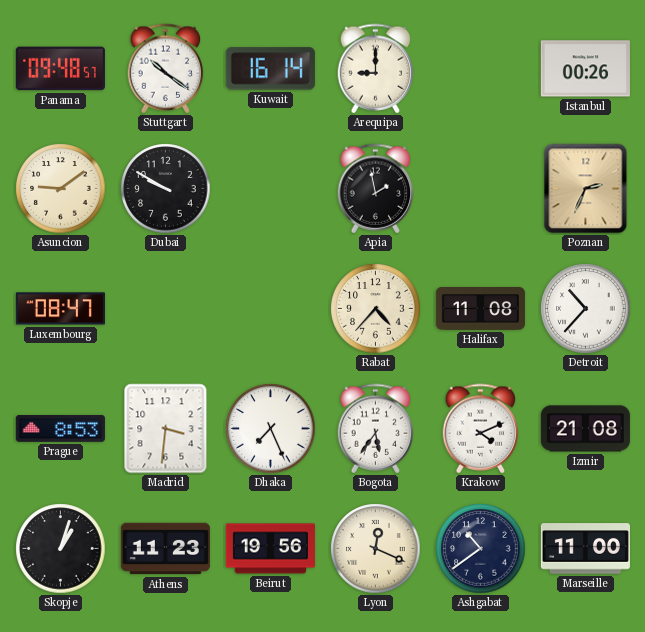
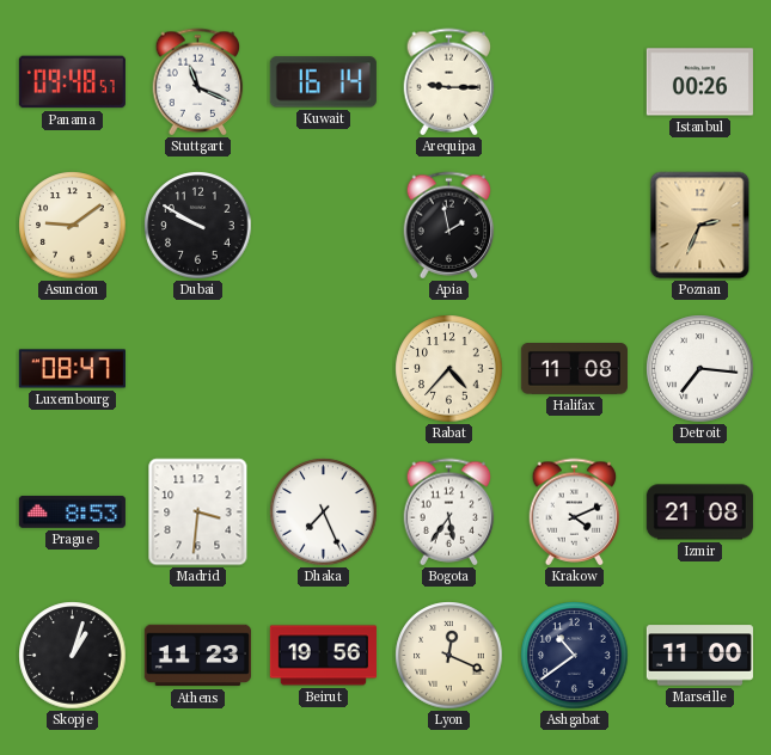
Stuttgart: 10:21 -> 11:19
Arequipa: 9:00 -> 9:15
Detroit: 10:37 -> 7:16
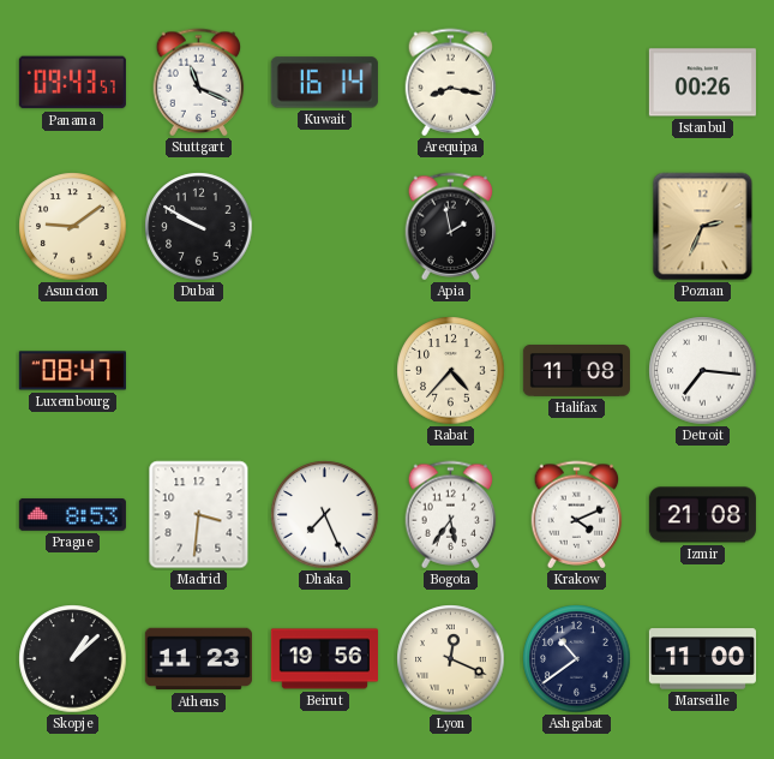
Panama: 09:48 -> 09:43
Arequipa: 9:15 -> 8:17
Skopje: 1:03 -> 1:08
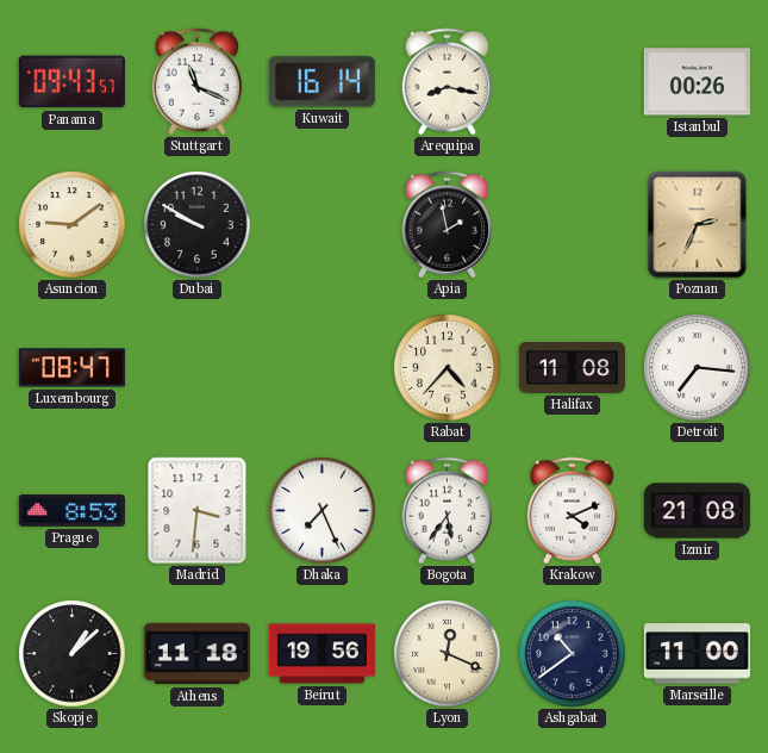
Athens: 11:23 -> 11:18
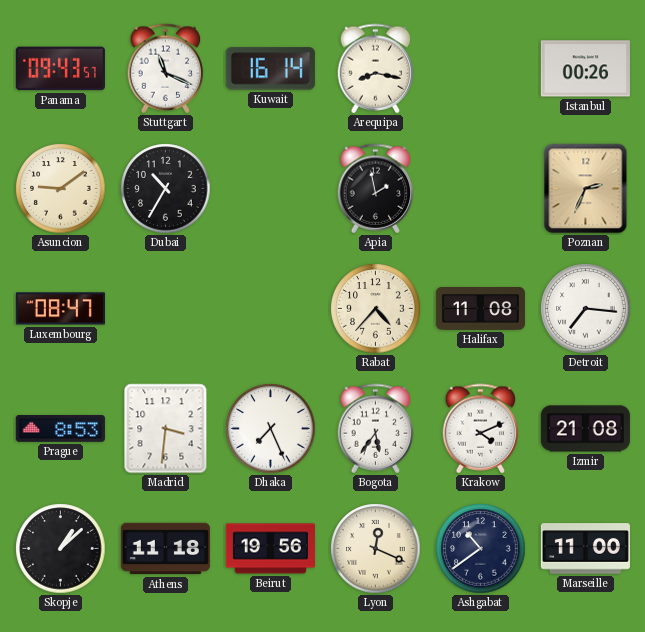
Dubai: 9:50 -> 10:35
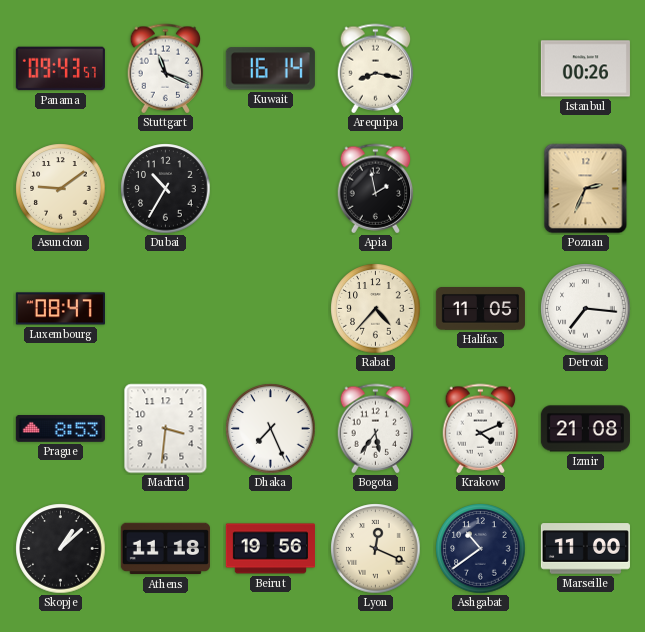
Halifax: 11:08 -> 11:05
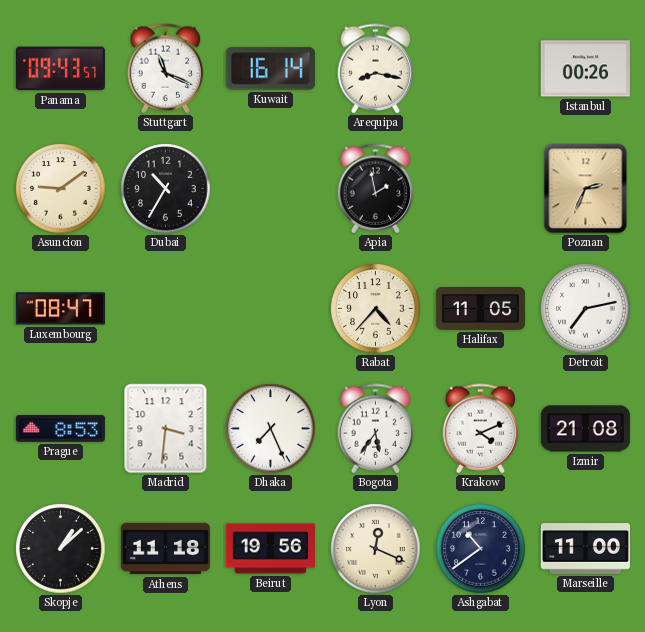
Detroit: 7:16 -> 7:13
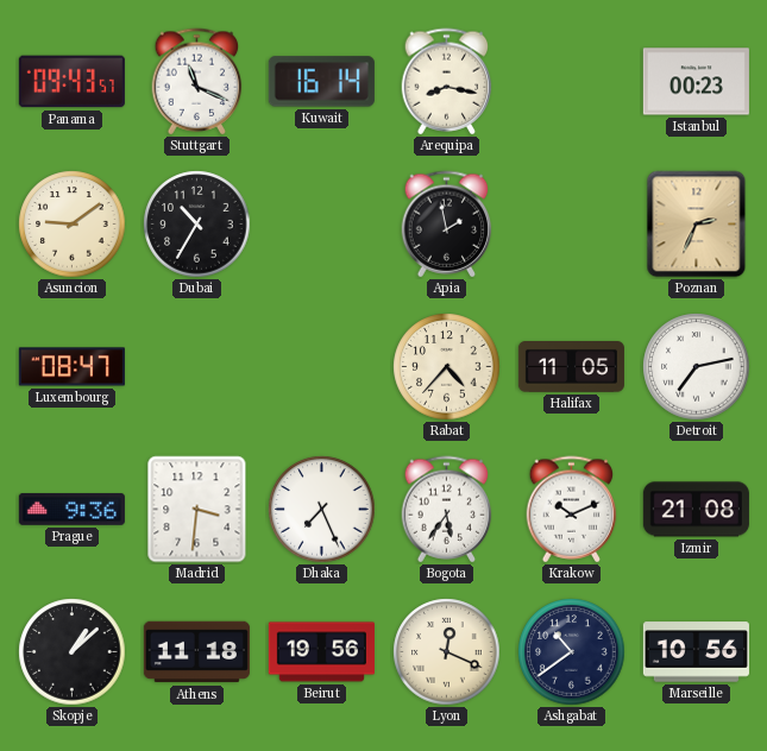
Istanbul: 00:26 -> 00:23
Prague: 8:53 -> 9:36
Krakow: 4:11 -> 10:11
Marseille: 11:00 -> 10:56
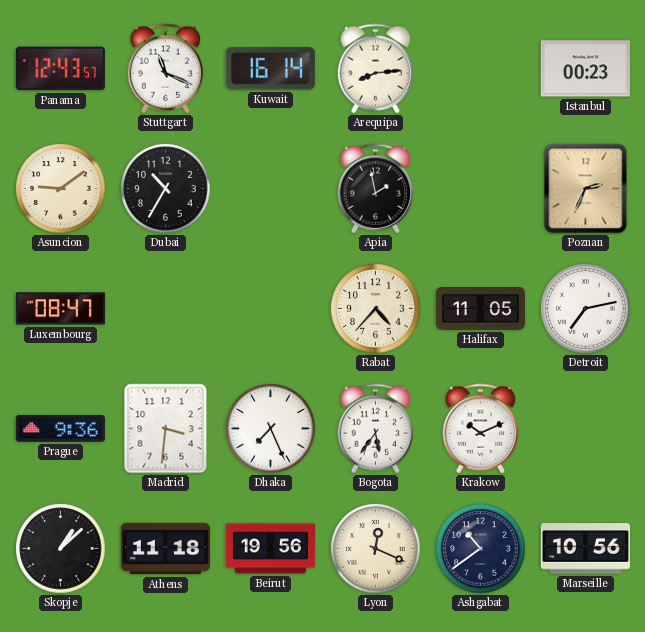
Panama: 09:43 -> 12:43
Arequipa: 8:17 -> 8:14
Izmir: 21:08 -> none
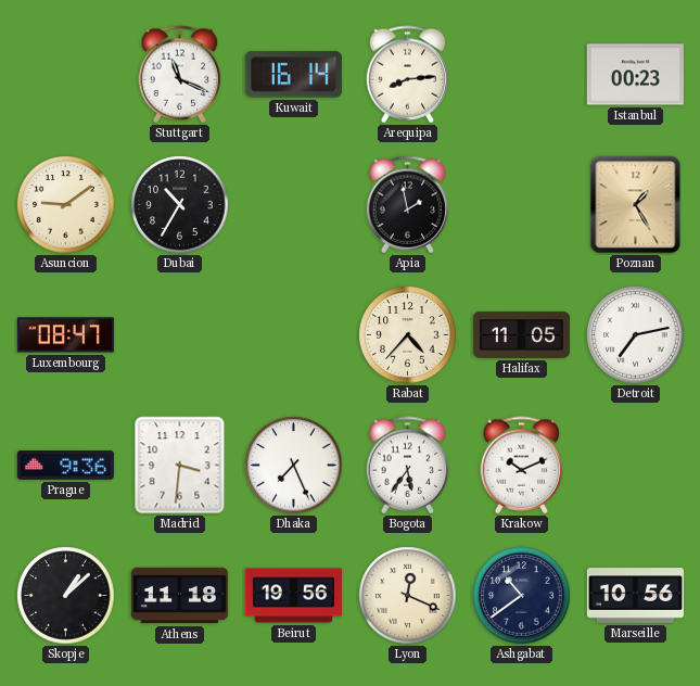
Panama: 12:43 -> none
Poznan: 2:34 -> 1:25
